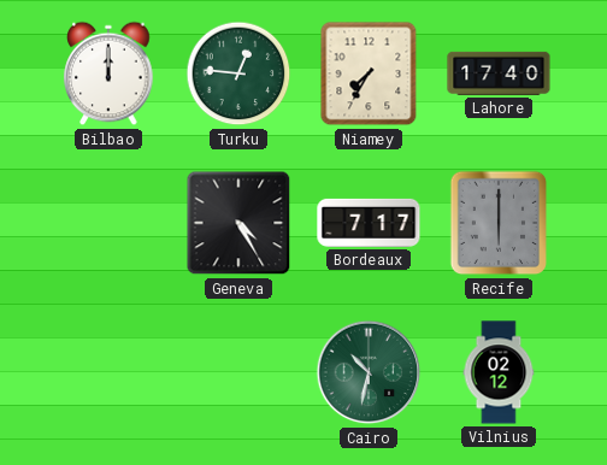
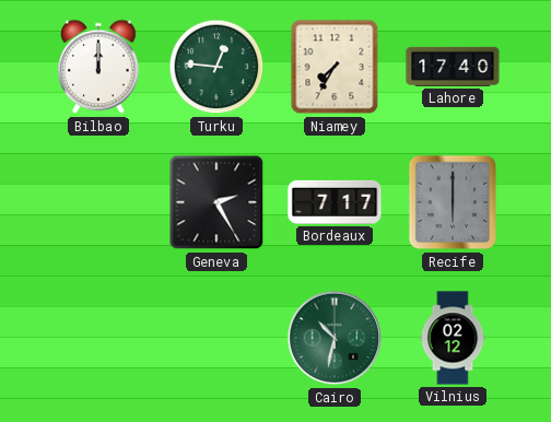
Geneva: 4:25 -> 2:25
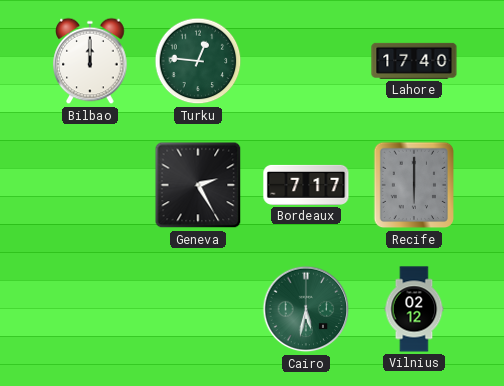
Niamey: 7:35 -> none
Cairo: 10:32 -> 5:32
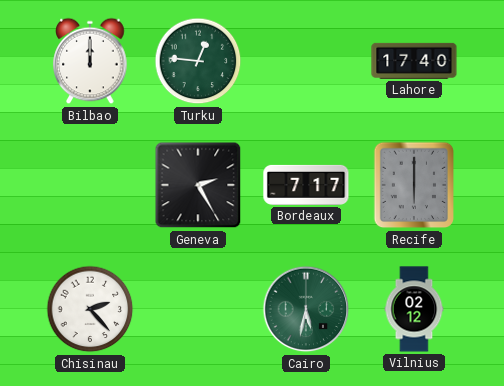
Chisinau: none -> 2:23
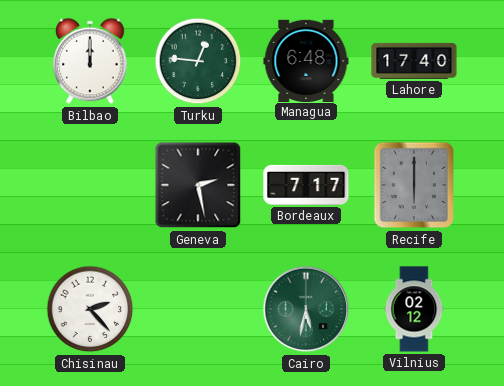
Managua: none -> 6:48
Geneva: 2:25 -> 2:28
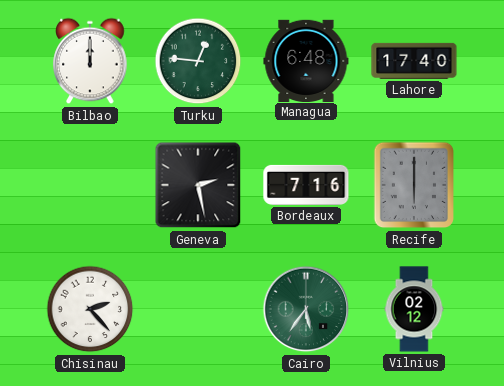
Bordeaux: 7:17 -> 7:16
Cairo: 5:32 -> 5:36
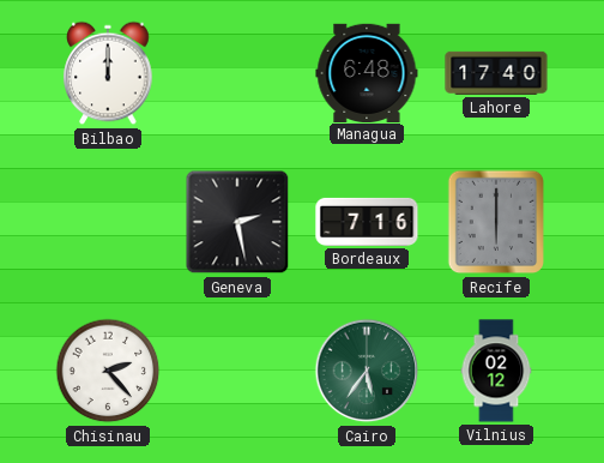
Turku: 12:46 -> none
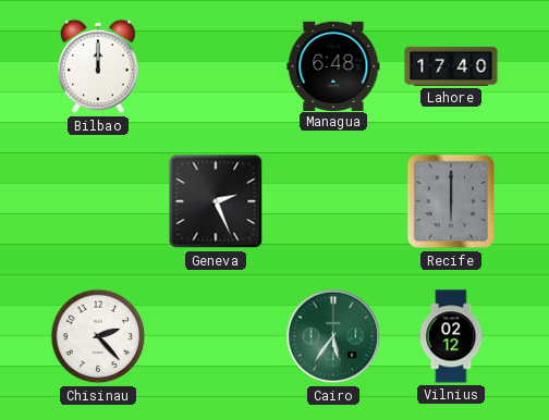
Geneva: 2:28 -> 2:26
Bordeaux: 7:16 -> none
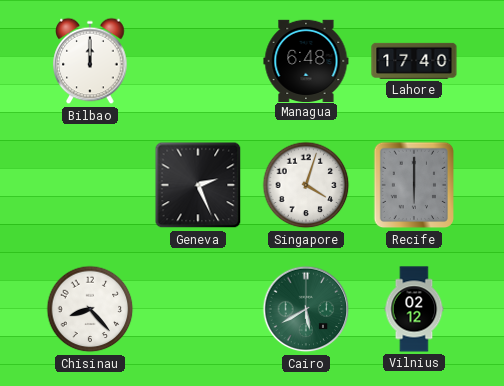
Singapore: none -> 4:03
Chisinau: 2:23 -> 8:23
Cairo: 5:36 -> 5:40
